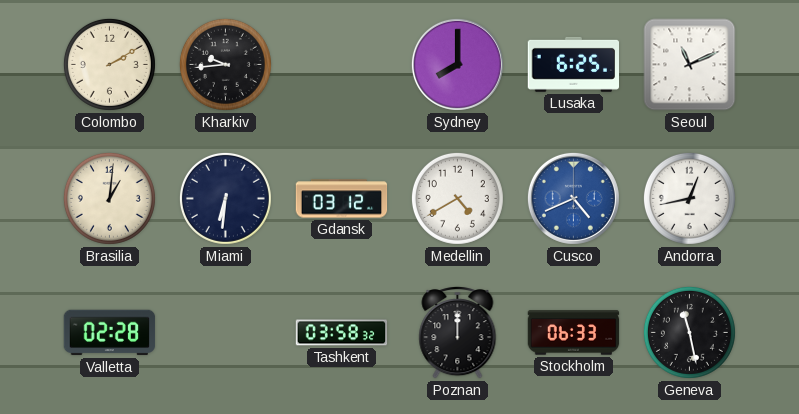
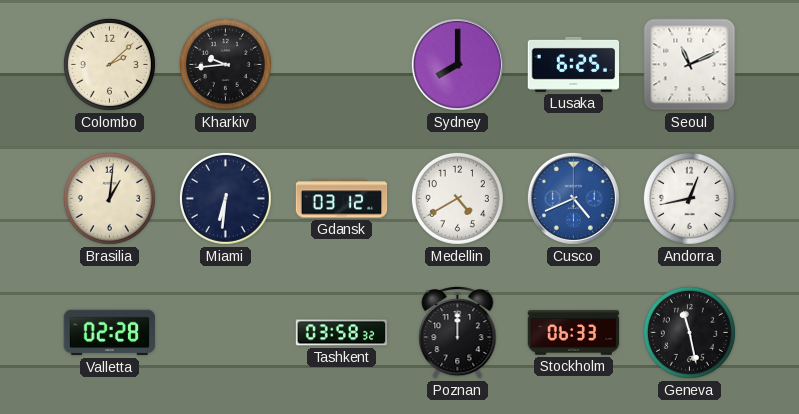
Colombo: 2:10 -> 2:08
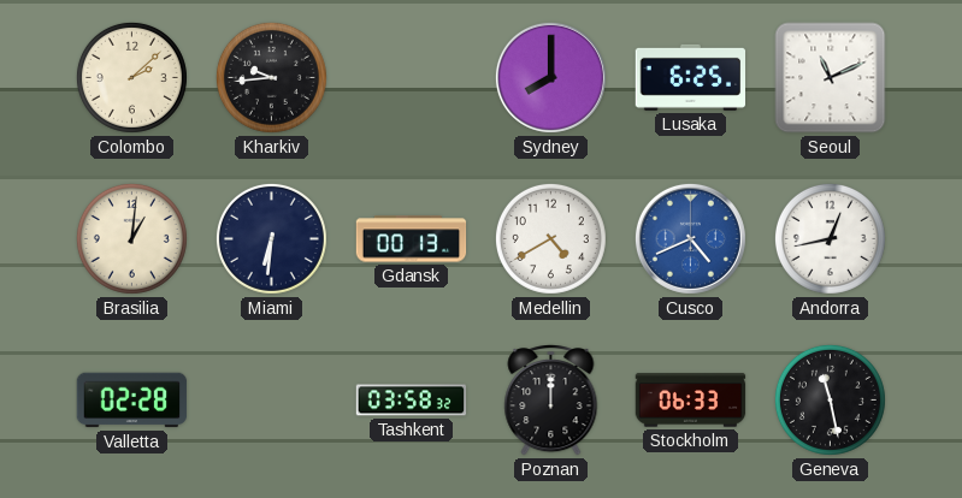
Gdansk: 03:12 -> 00:13
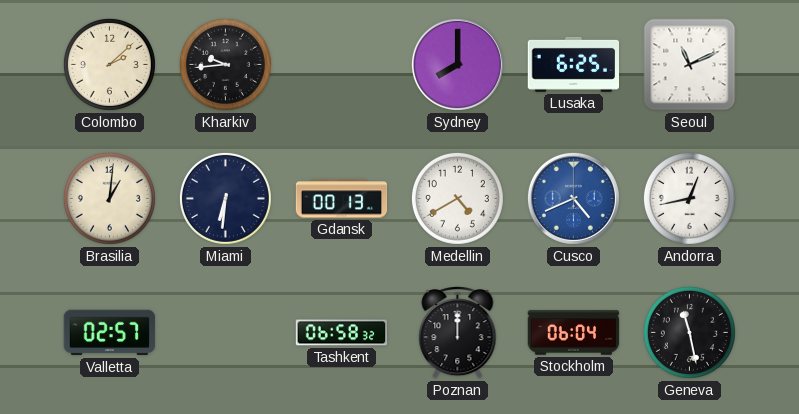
Valletta: 02:28 -> 02:57
Tashkent: 03:58 -> 06:58
Stockholm: 06:33 -> 06:04
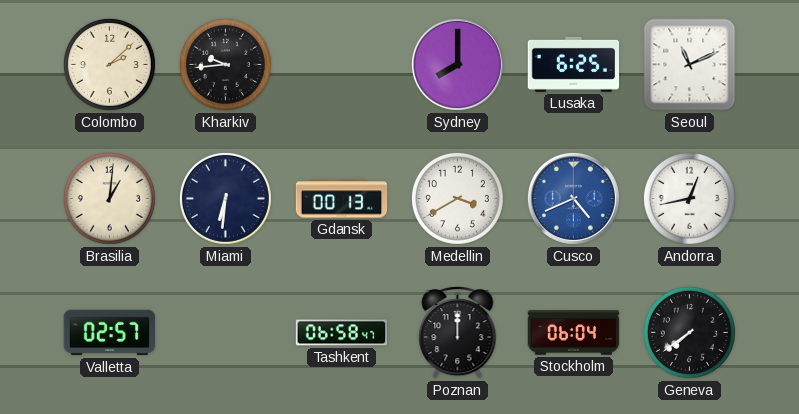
Medellin: 4:40 -> 3:40
Tashkent: 06:58:32 -> 06:58:47
Geneva: 11:28 -> 7:39
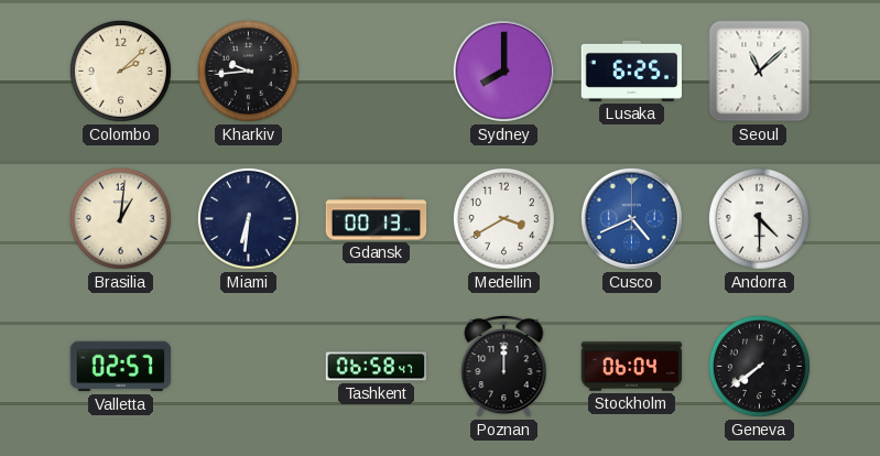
Seoul: 11:11 -> 11:08
Andorra: 12:43 -> 4:30
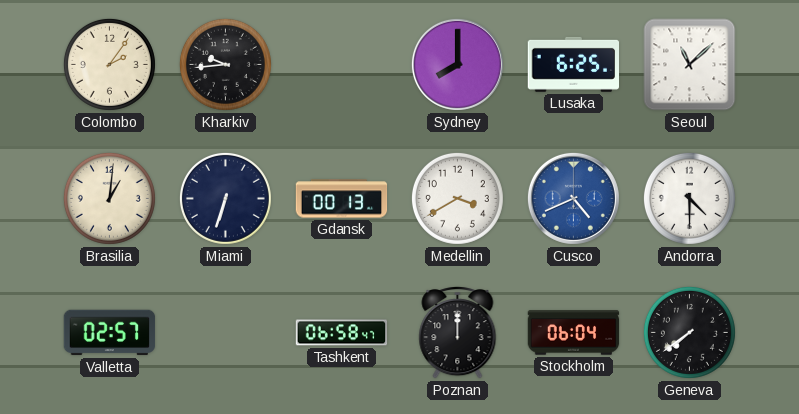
Colombo: 2:08 -> 2:06
Miami: 6:31 -> 6:33
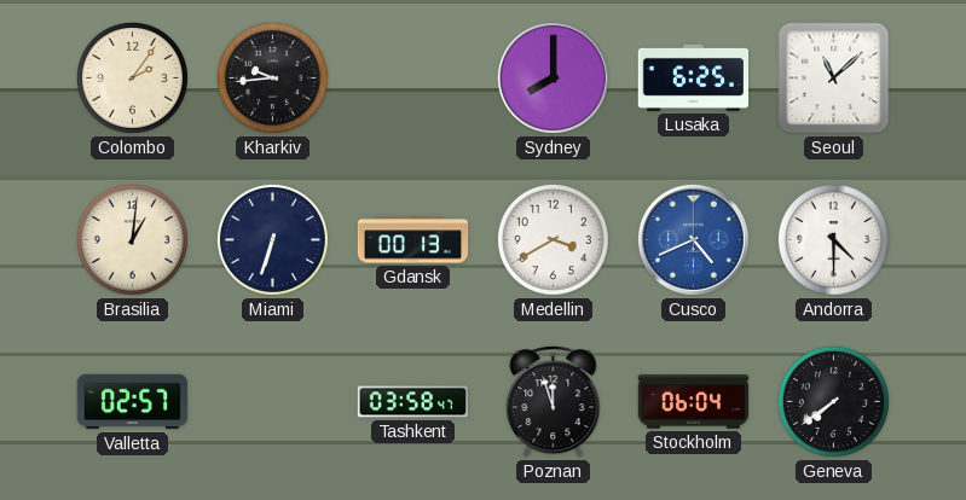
Tashkent: 06:58 -> 03:58
Poznan: 12:00 -> 11:57
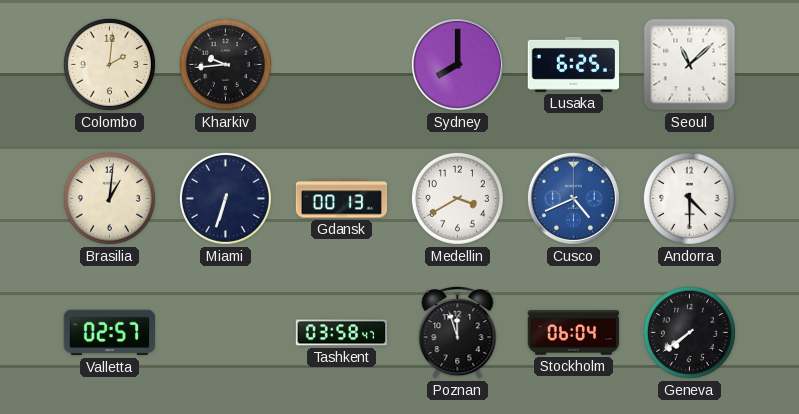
Colombo: 2:06 -> 2:01
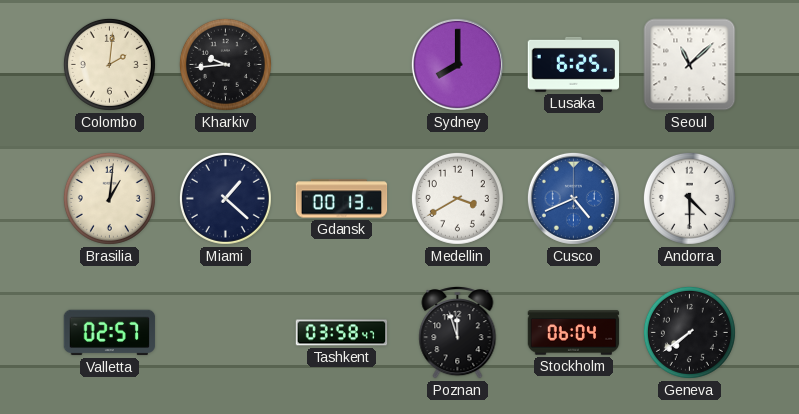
Miami: 6:33 -> 1:22
